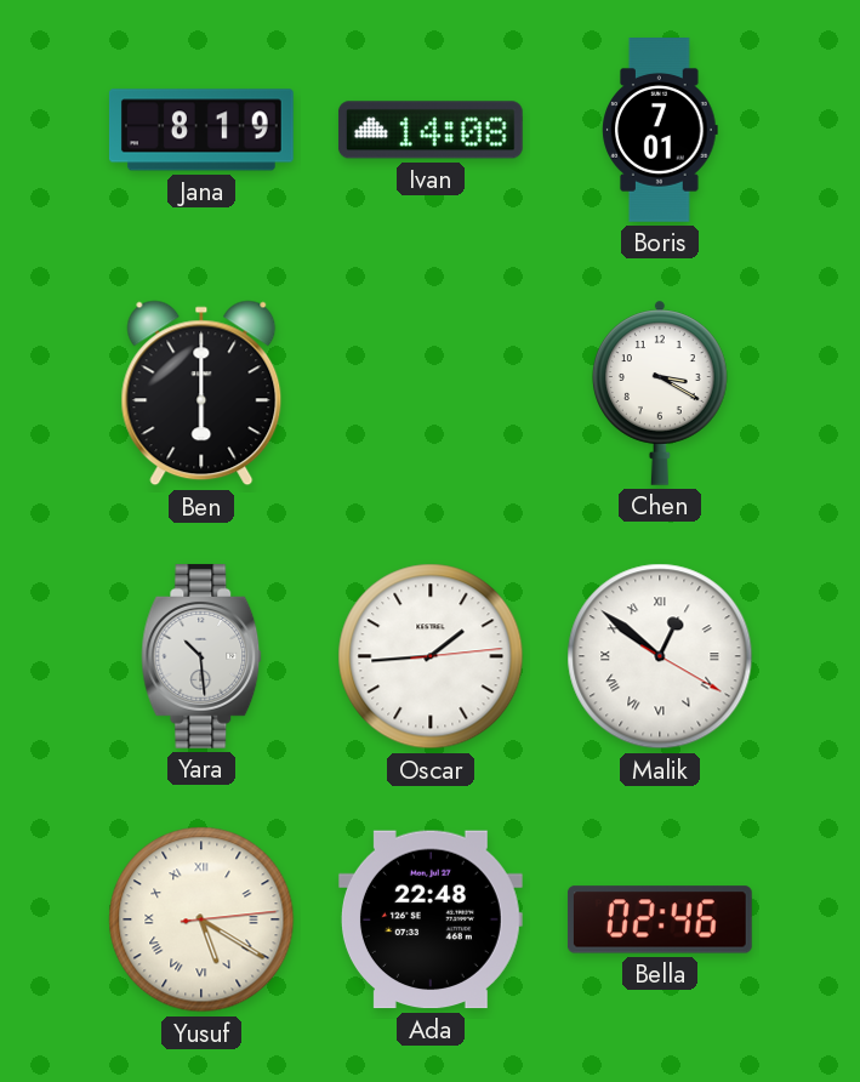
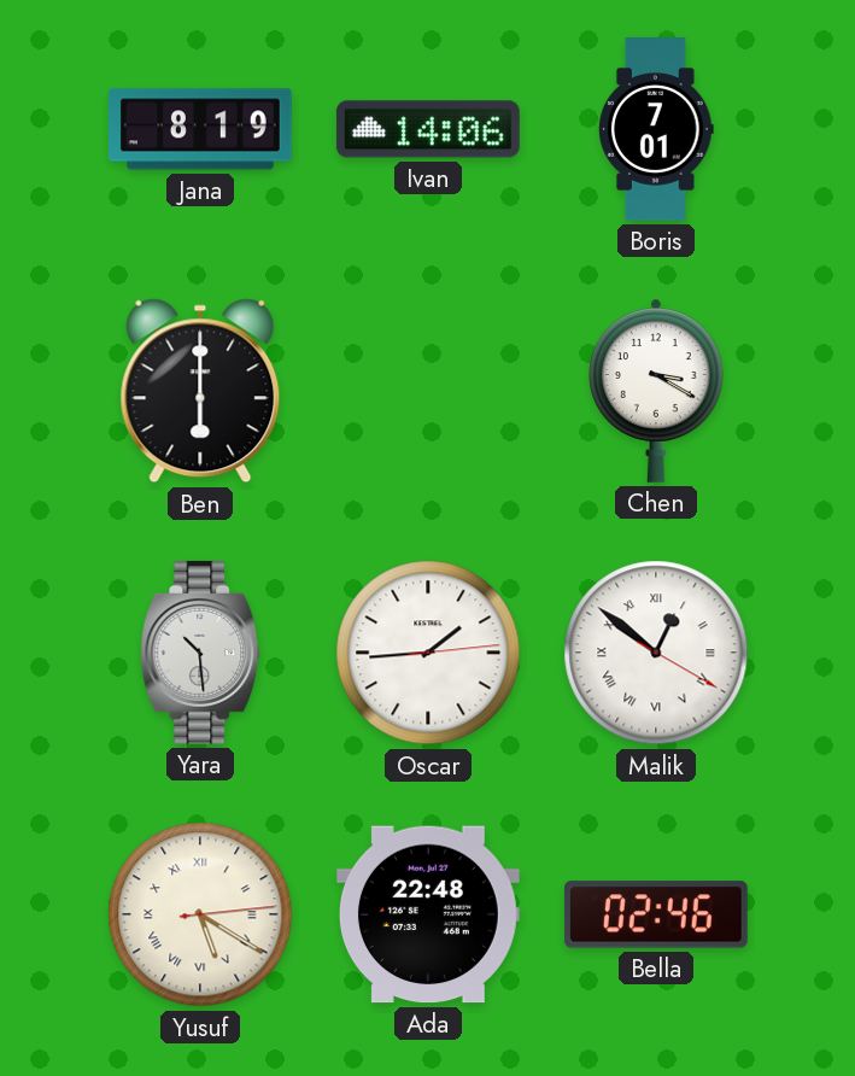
Ivan: 14:08 -> 14:06
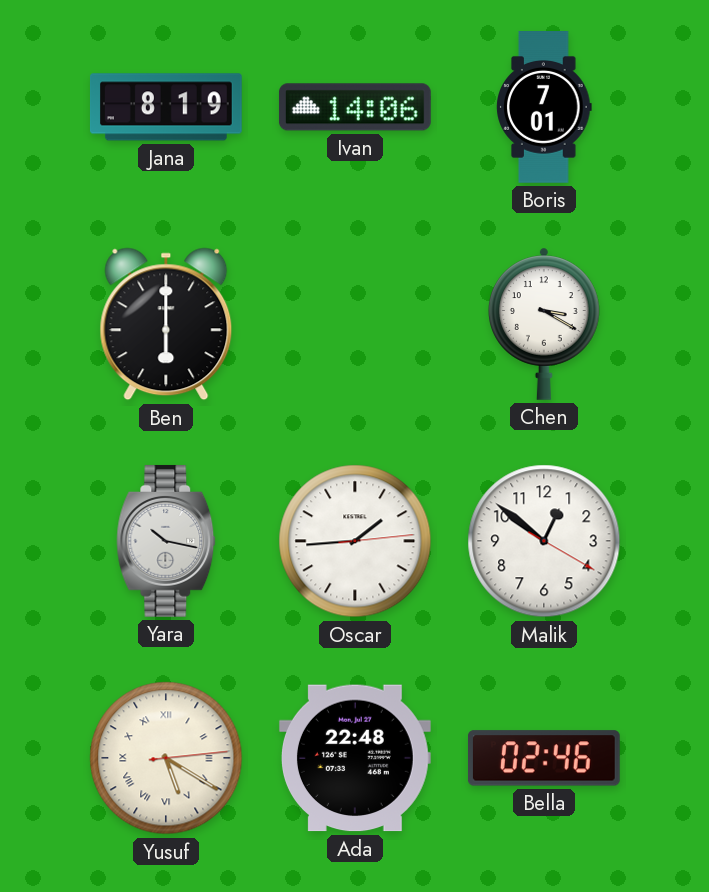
Yara: 10:29 -> 10:17
Malik numerals: Roman -> Arabic
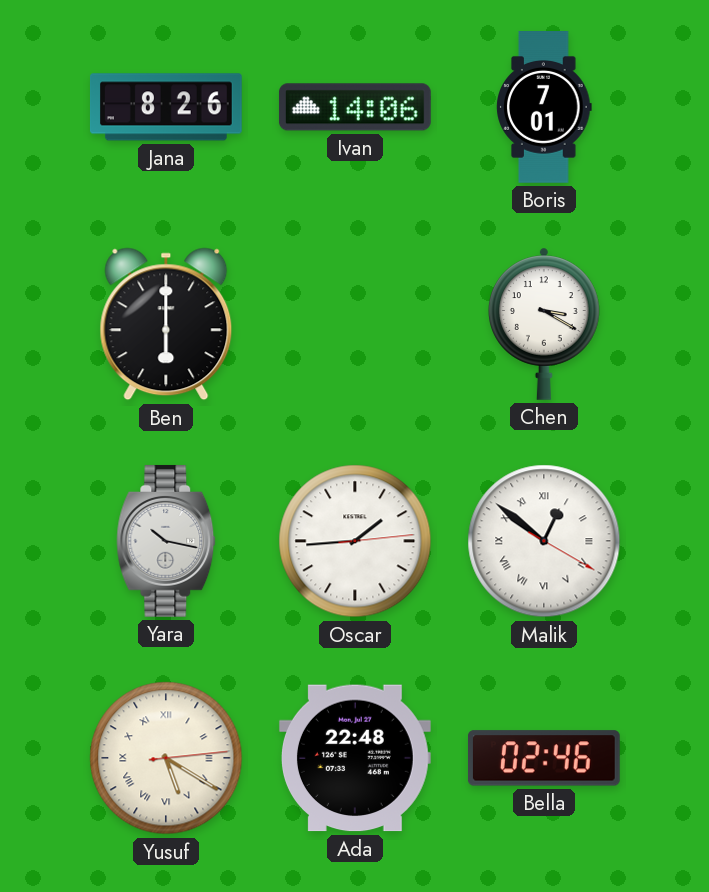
Jana: 8:19 -> 8:26
Malik numerals: Arabic -> Roman
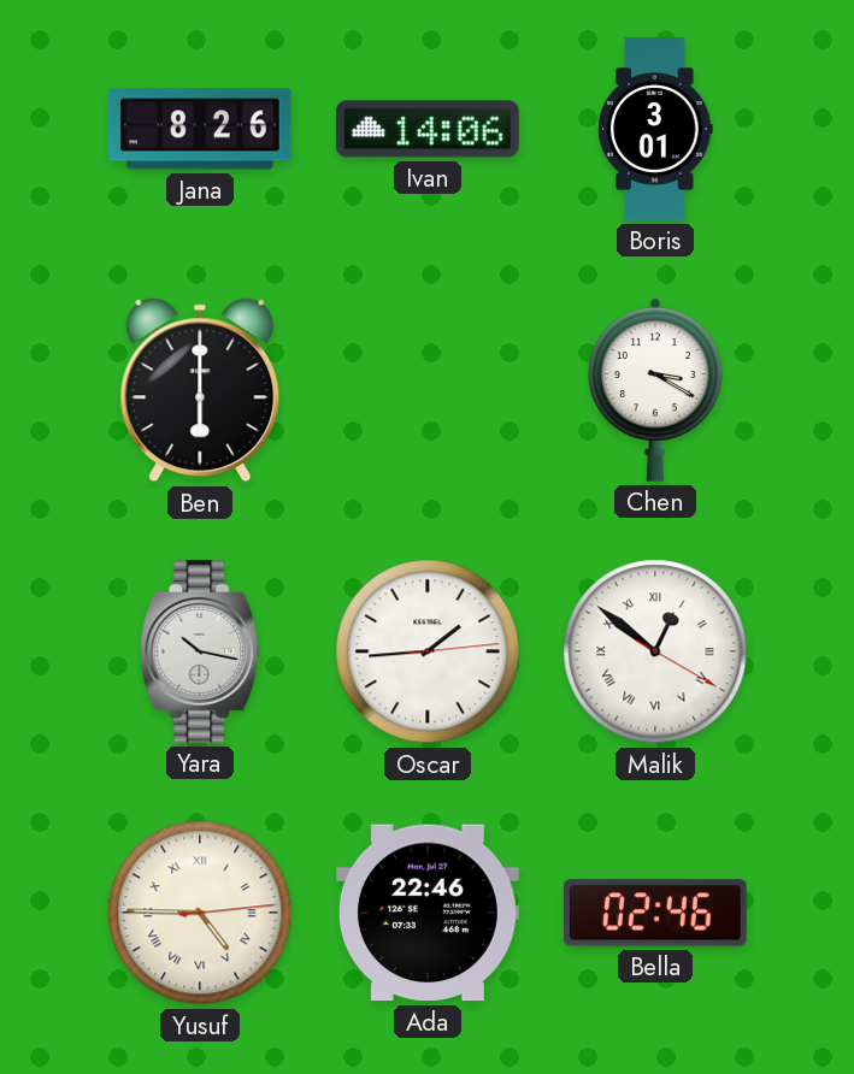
Boris: 7:01 -> 3:01
Yusuf: 5:20 -> 4:45
Ada: 22:48 -> 22:46
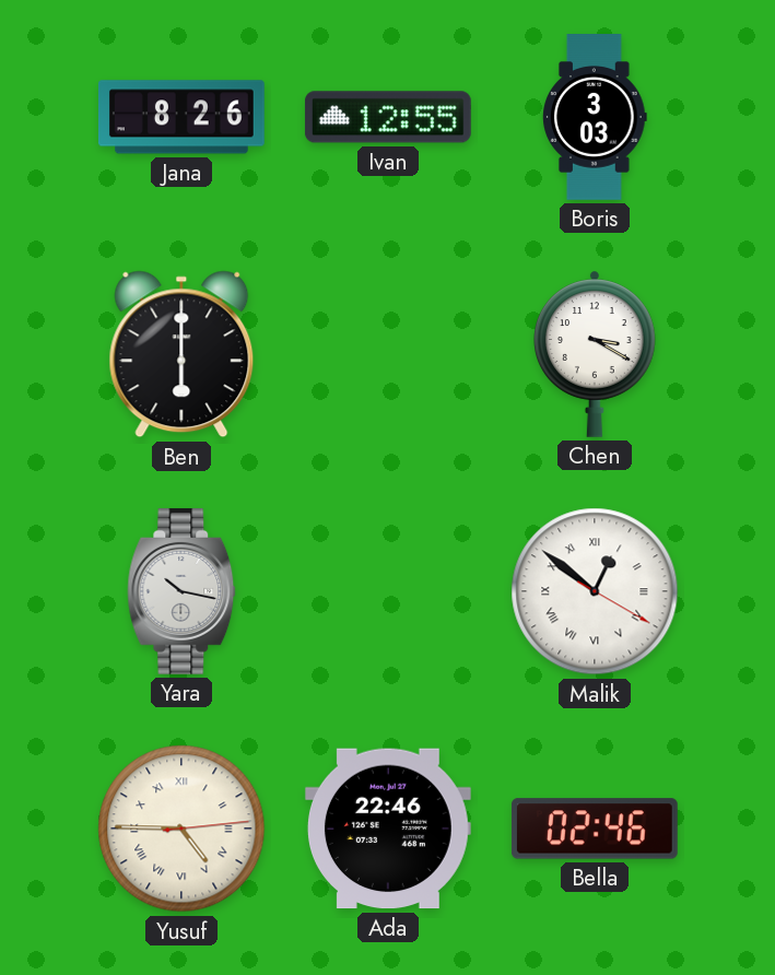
Ivan: 14:06 -> 12:55
Boris: 3:01 -> 3:03
Oscar: 1:44 -> none
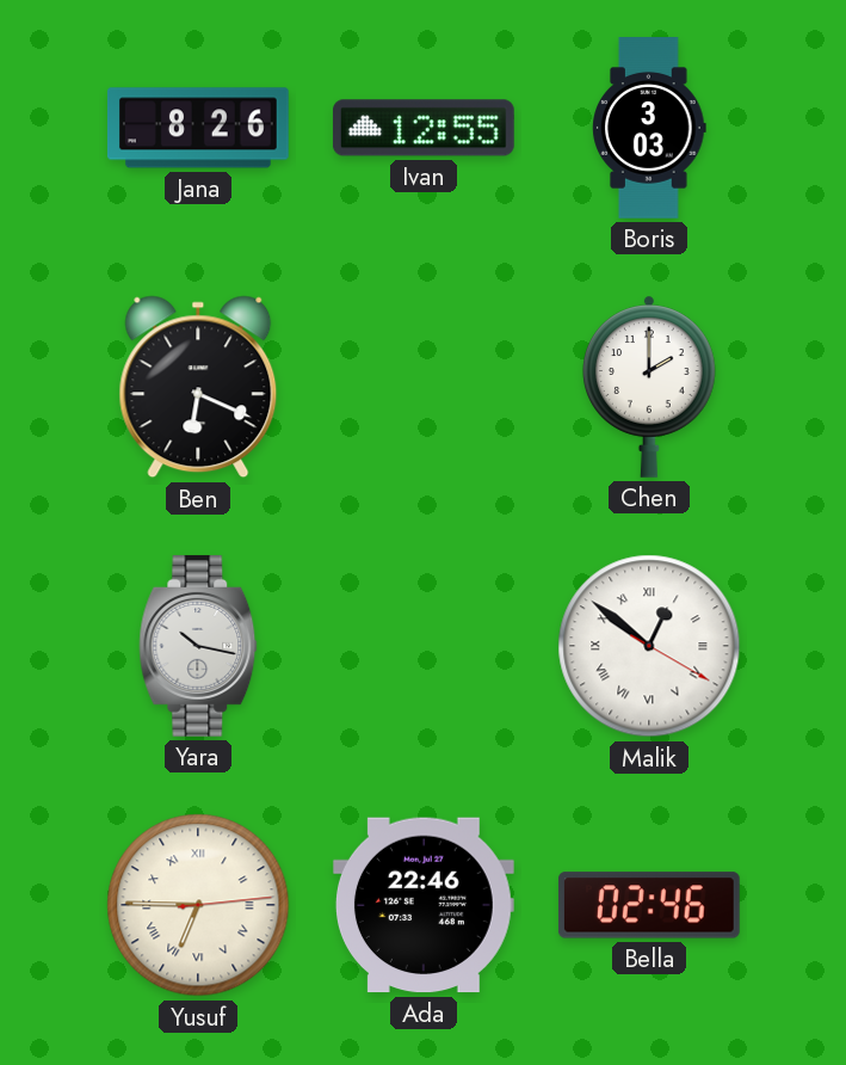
Ben: 6:00 -> 6:19
Chen: 3:20 -> 2:00
Yusuf: 4:45 -> 6:45
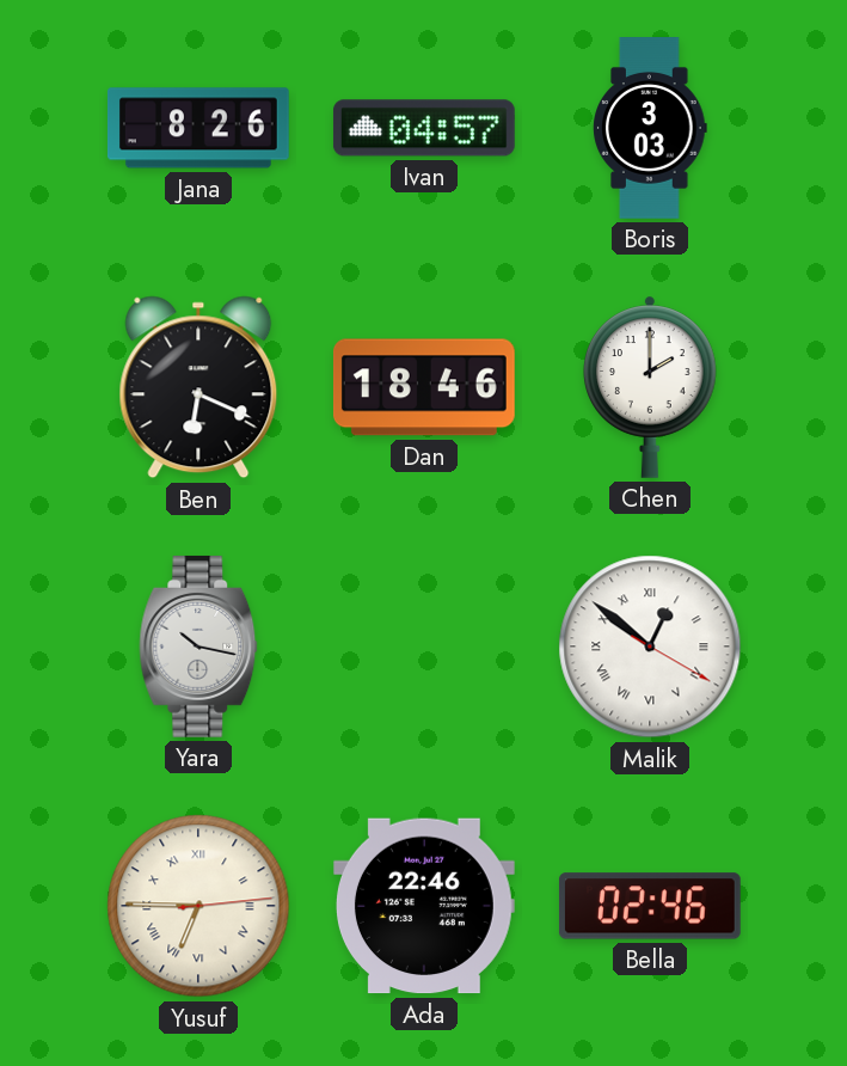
Ivan: 12:55 -> 04:57
Dan: none -> 18:46
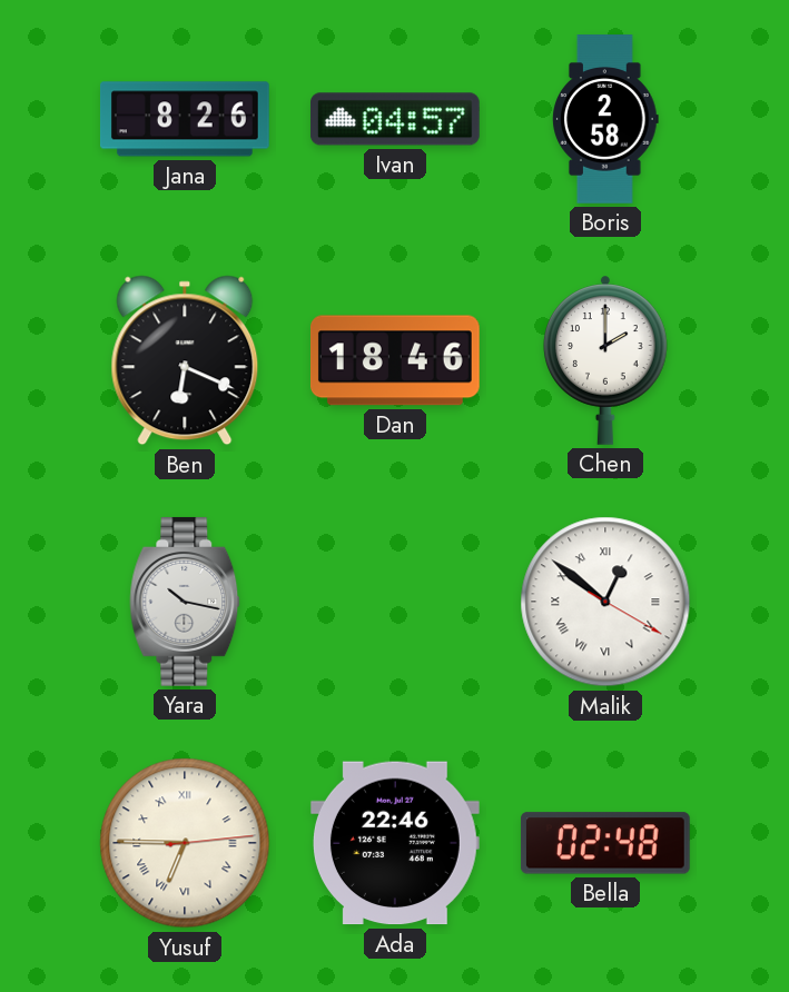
Boris: 3:03 -> 2:58
Bella: 02:46 -> 02:48
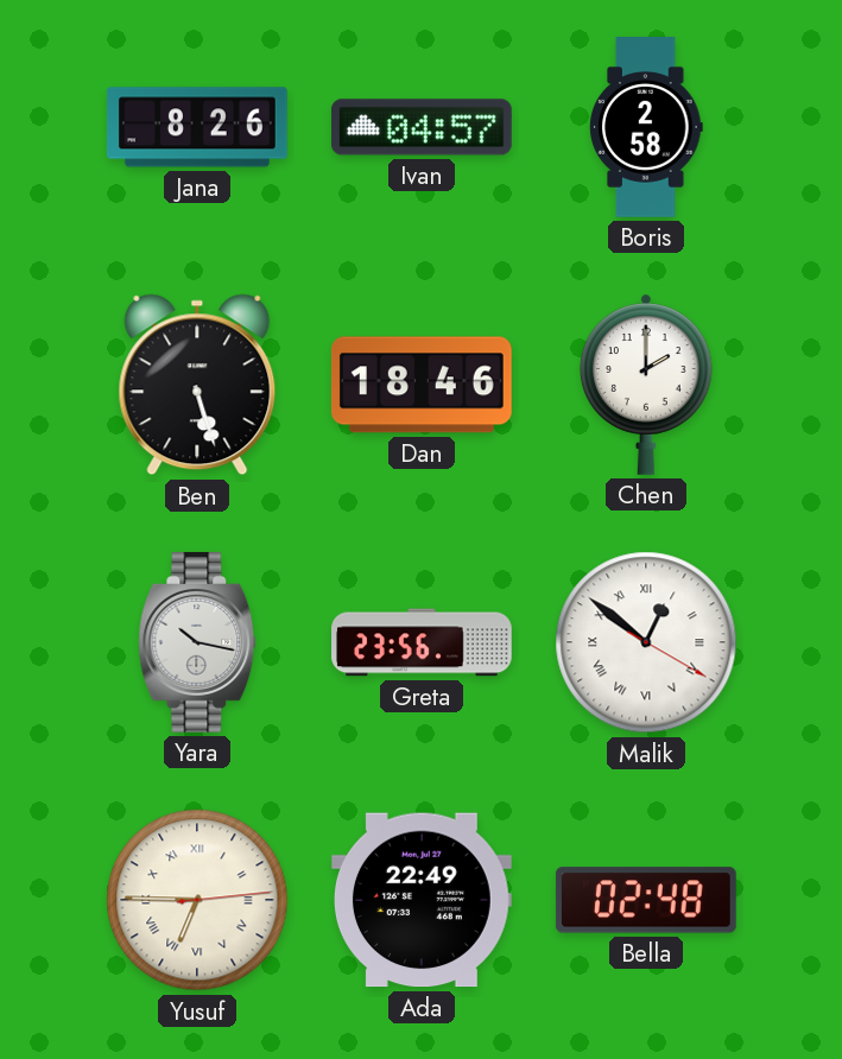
Ben: 6:19 -> 5:27
Greta: none -> 23:56
Ada: 22:46 -> 22:49
